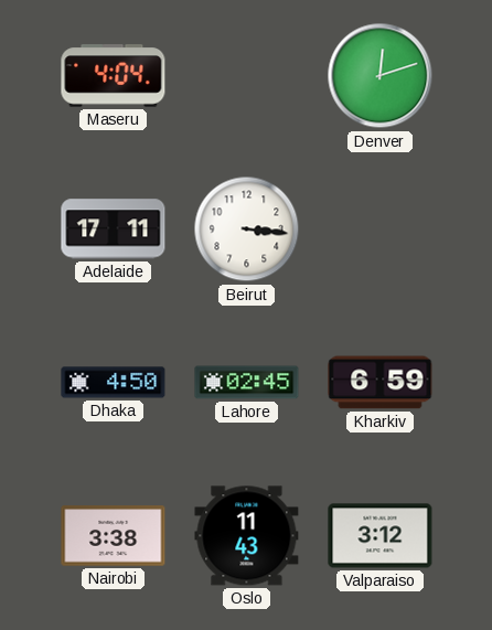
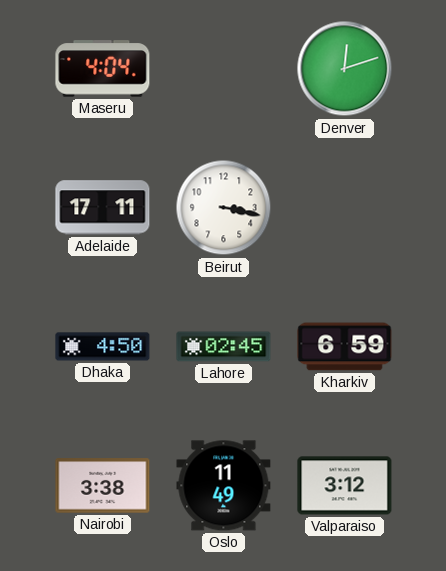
Beirut: 3:16 -> 3:17
Oslo: 11:43 -> 11:49
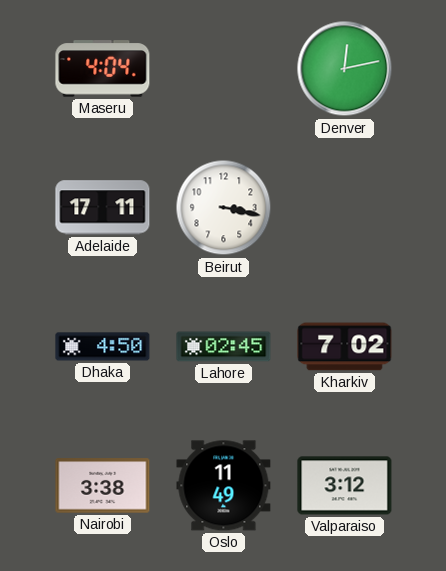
Denver: 12:12 -> 12:13
Kharkiv: 6:59 -> 7:02
